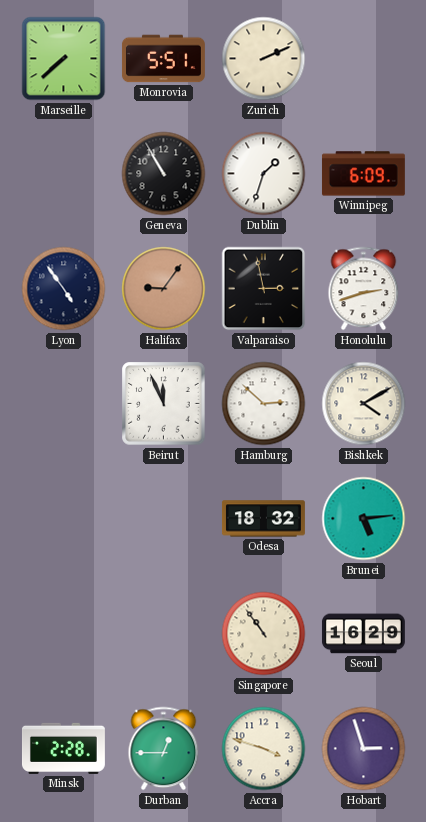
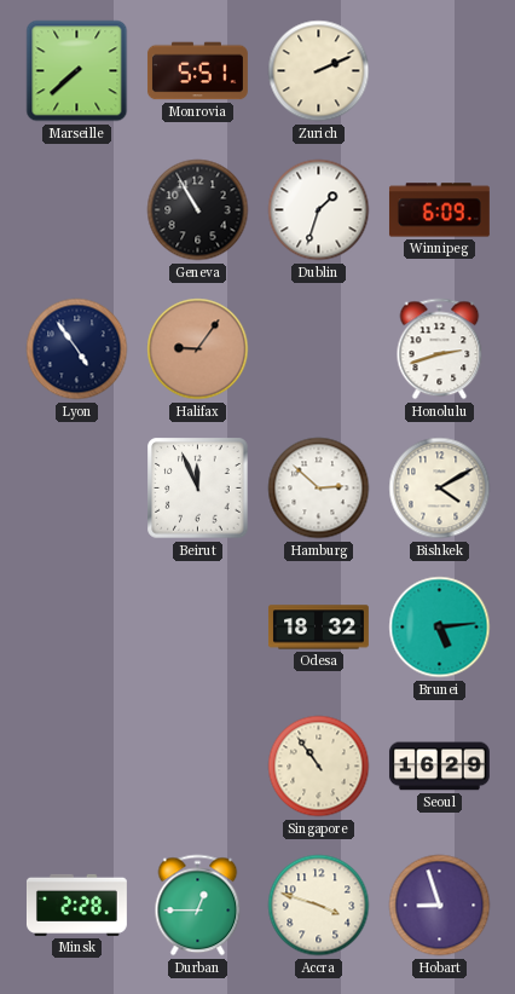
Valparaiso: 2:58 -> none
Hobart: 2:57 -> 8:57
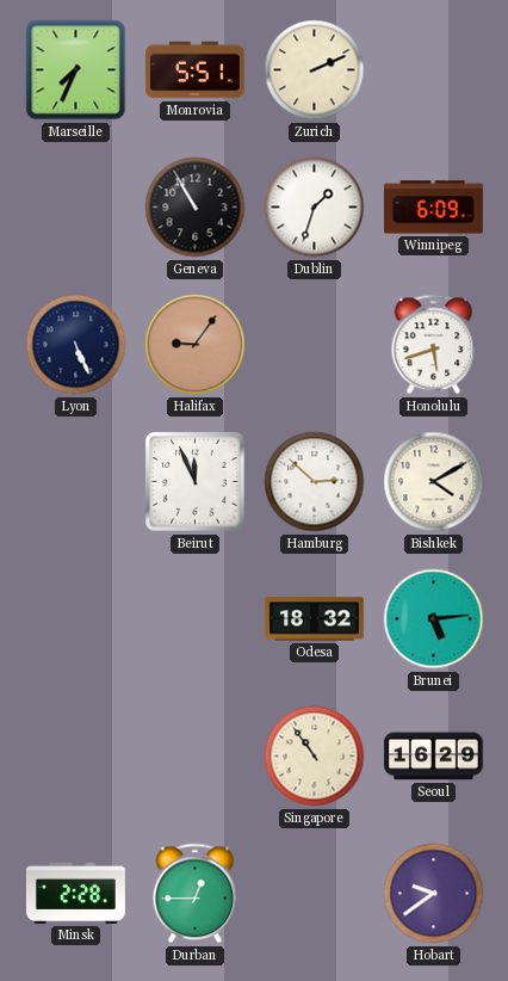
Marseille: 7:38 -> 7:34
Lyon: 4:54 -> 5:26
Honolulu: 2:42 -> 5:42
Accra: 3:48 -> none
Hobart: 8:57 -> 9:39
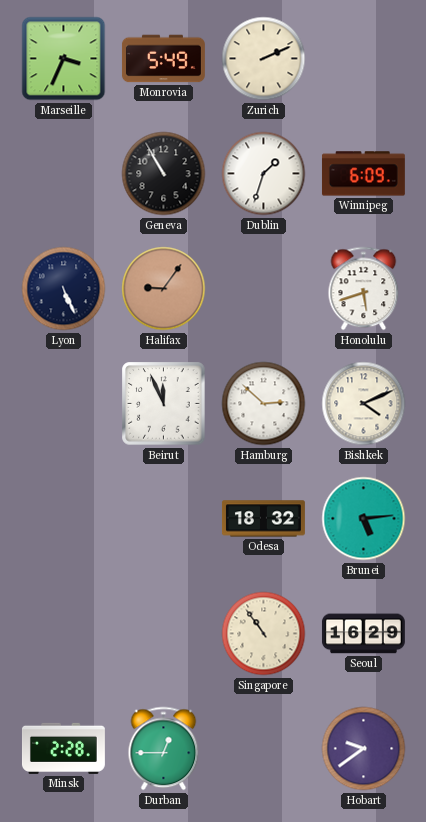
Marseille: 7:34 -> 3:34
Monrovia: 5:51 -> 5:49
Bishkek: 4:10 -> 4:11
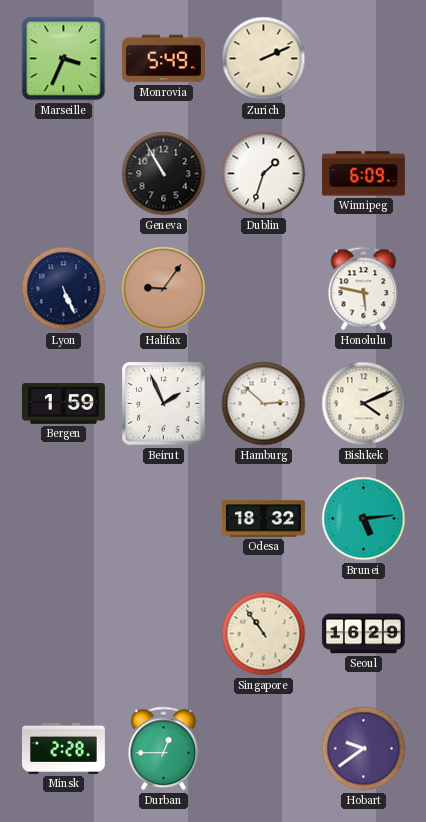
Honolulu: 5:42 -> 5:47
Bergen: none -> 1:59
Beirut: 11:56 -> 1:56
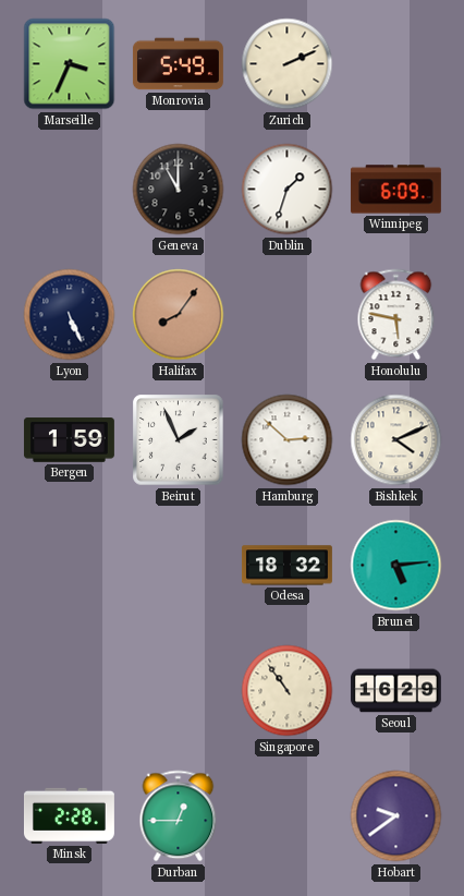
Geneva: 10:55 -> 11:00
Halifax: 9:06 -> 8:06
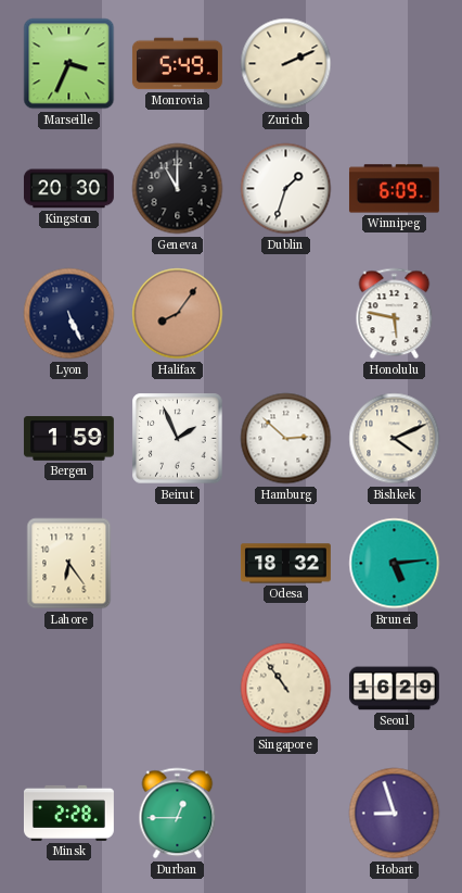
Kingston: none -> 20:30
Lahore: none -> 6:24
Hobart: 9:39 -> 8:57
